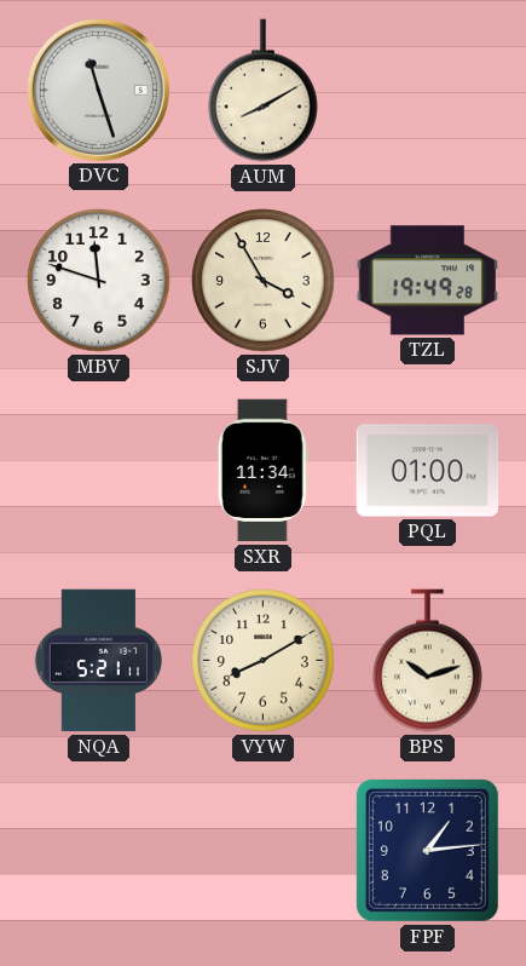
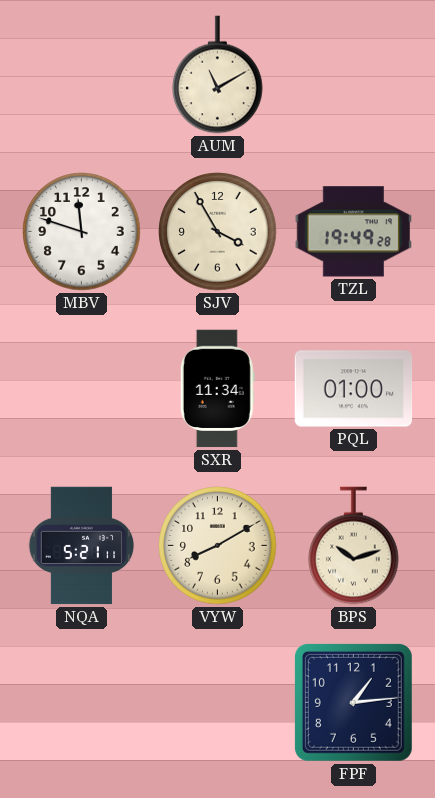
DVC: 11:27 -> none
AUM: 8:10 -> 11:10
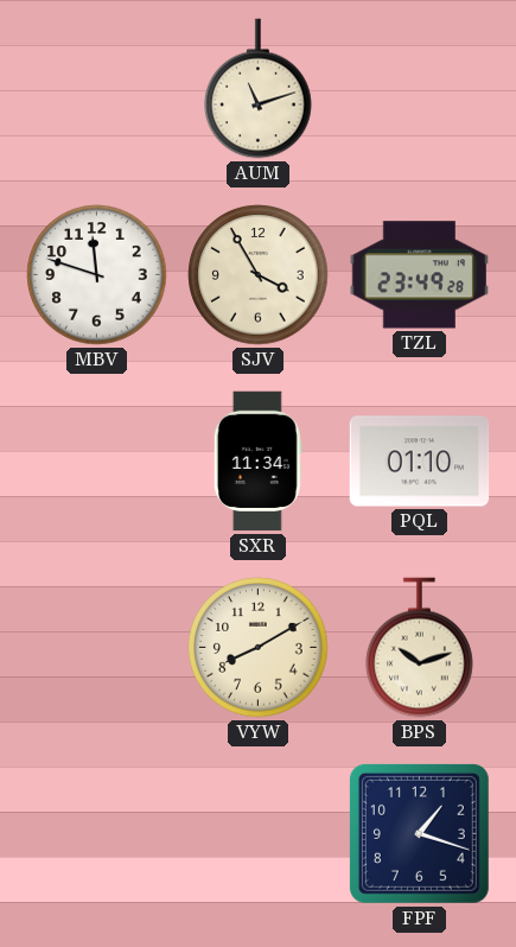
AUM: 11:10 -> 11:12
TZL: 19:49 -> 23:49
PQL: 01:00 -> 01:10
NQA: 5:21 -> none
FPF: 1:14 -> 1:18
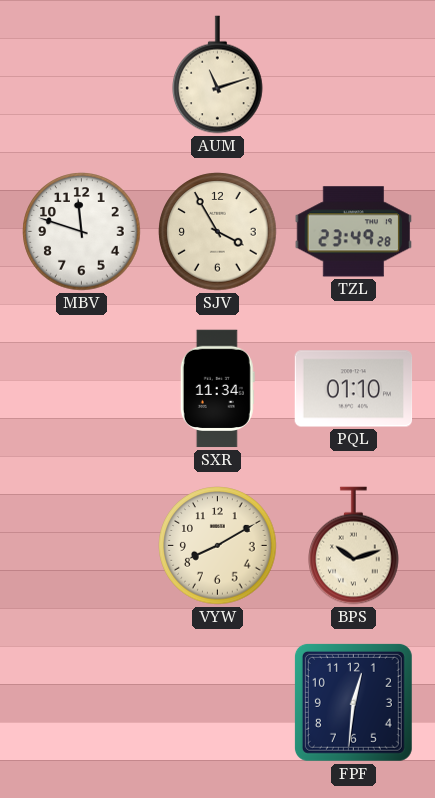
FPF: 1:18 -> 12:31
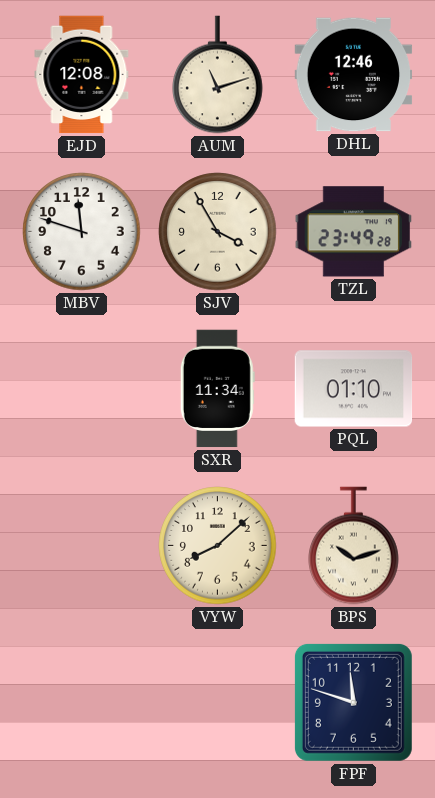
EJD: none -> 12:08
DHL: none -> 12:46
VYW: 8:10 -> 8:08
FPF: 12:31 -> 11:48
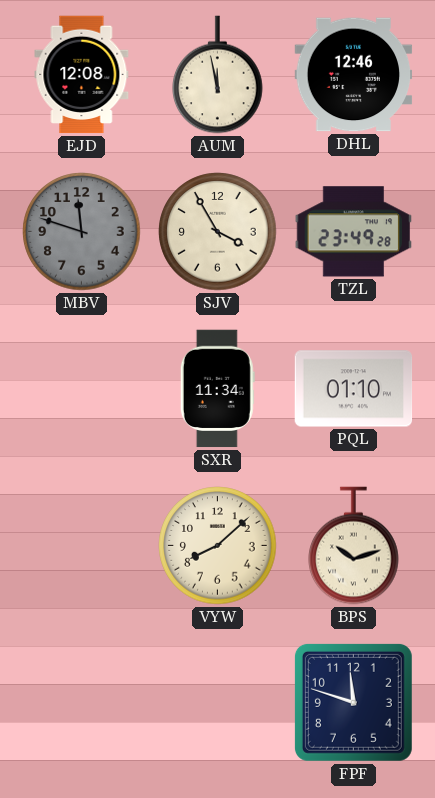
AUM: 11:12 -> 11:58
MBV dial: white -> grey
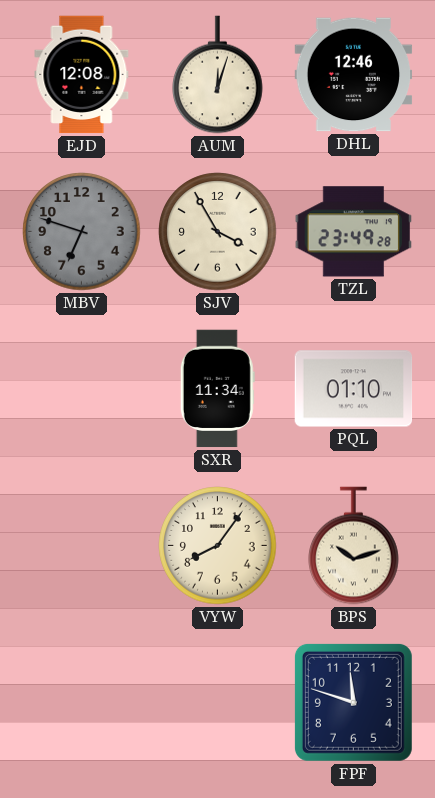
AUM: 11:58 -> 12:03
MBV: 11:48 -> 6:48
VYW: 8:08 -> 8:06
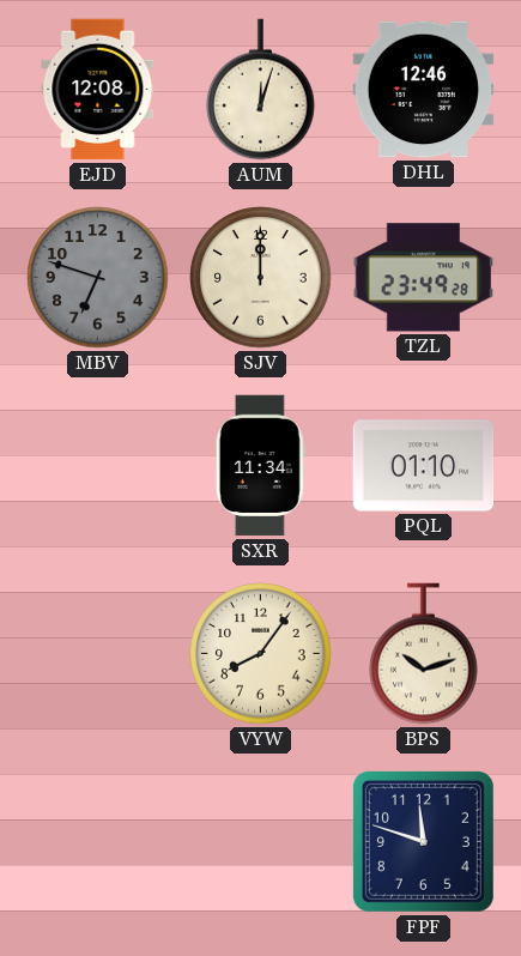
SJV: 3:55 -> 12:00
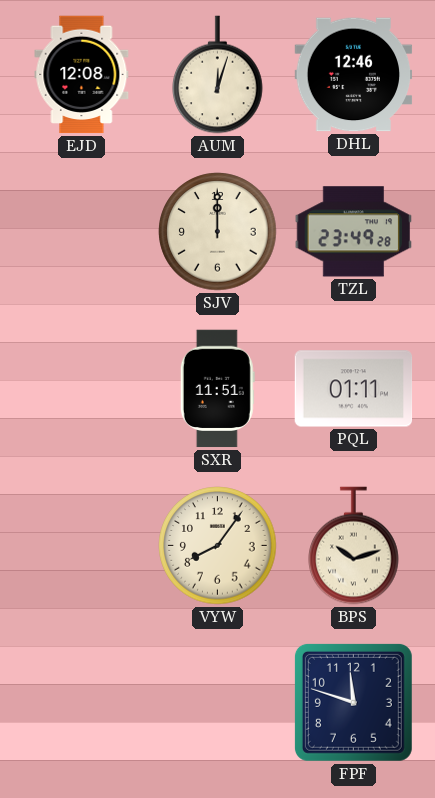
MBV: 6:48 -> none
SXR: 11:34 -> 11:51
PQL: 01:10 -> 01:11
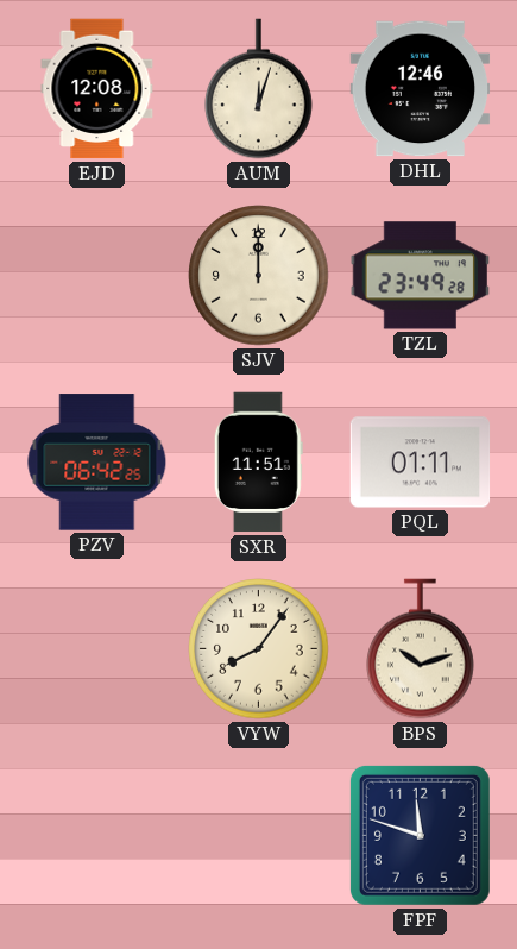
PZV: none -> 06:42
